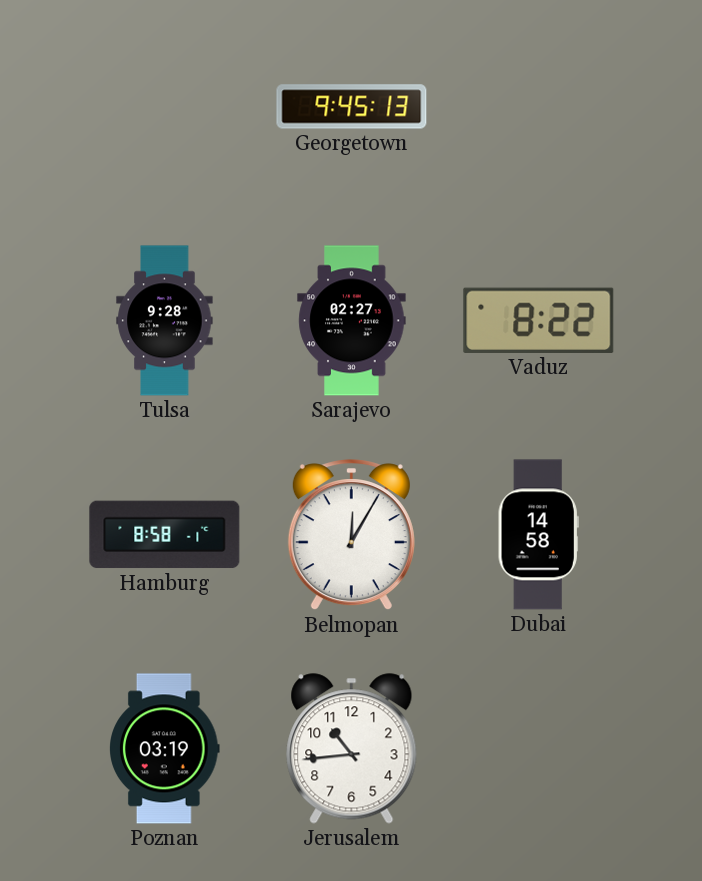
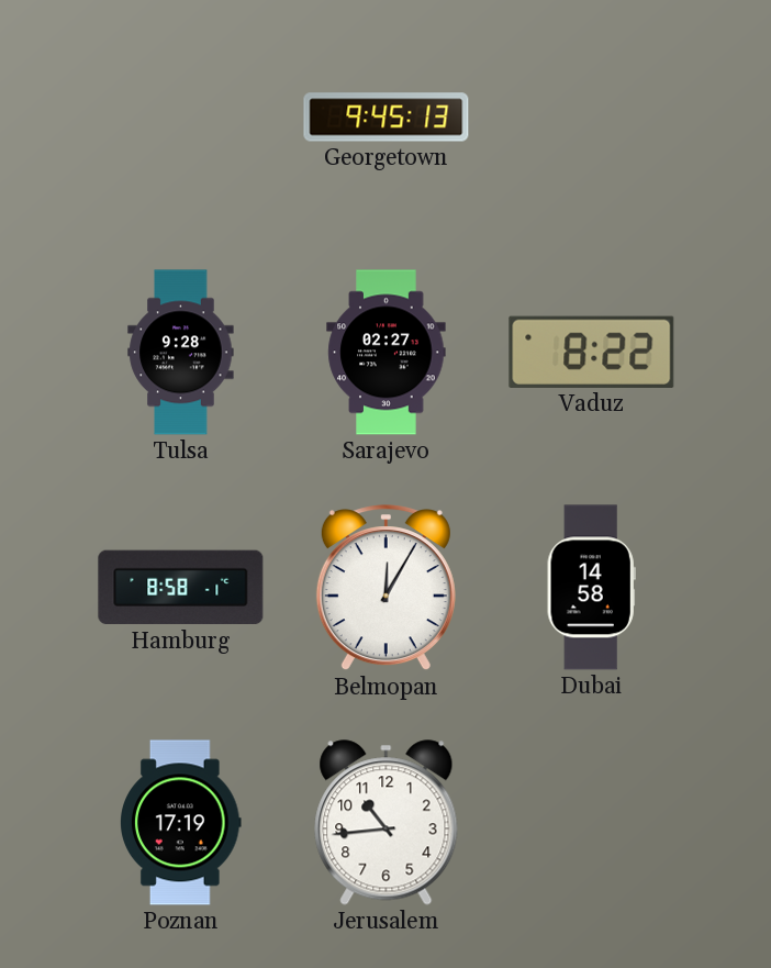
Poznan: 03:19 -> 17:19
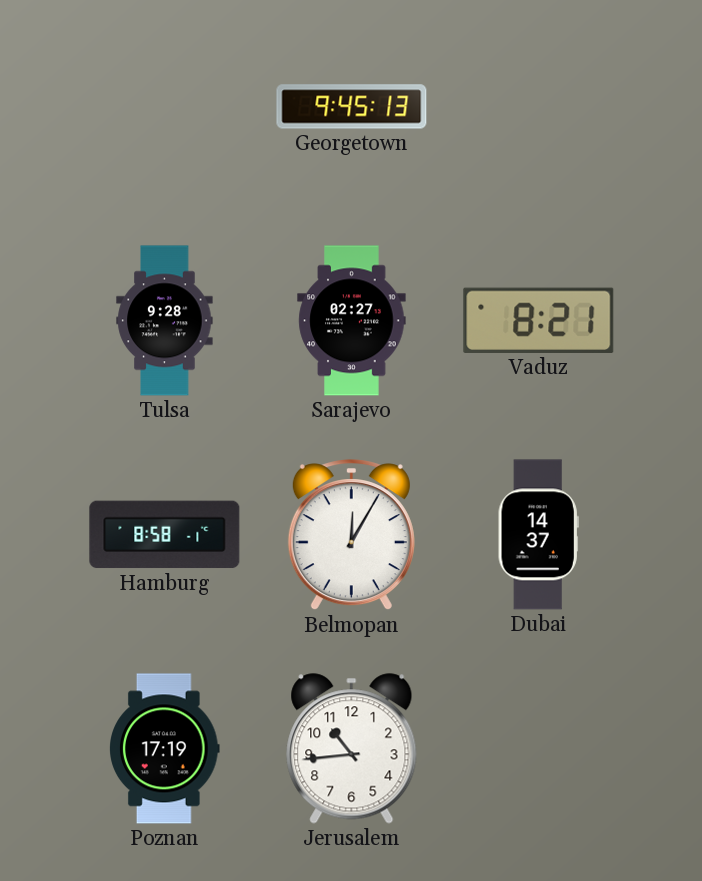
Vaduz: 8:22 -> 8:21
Dubai: 14:58 -> 14:37
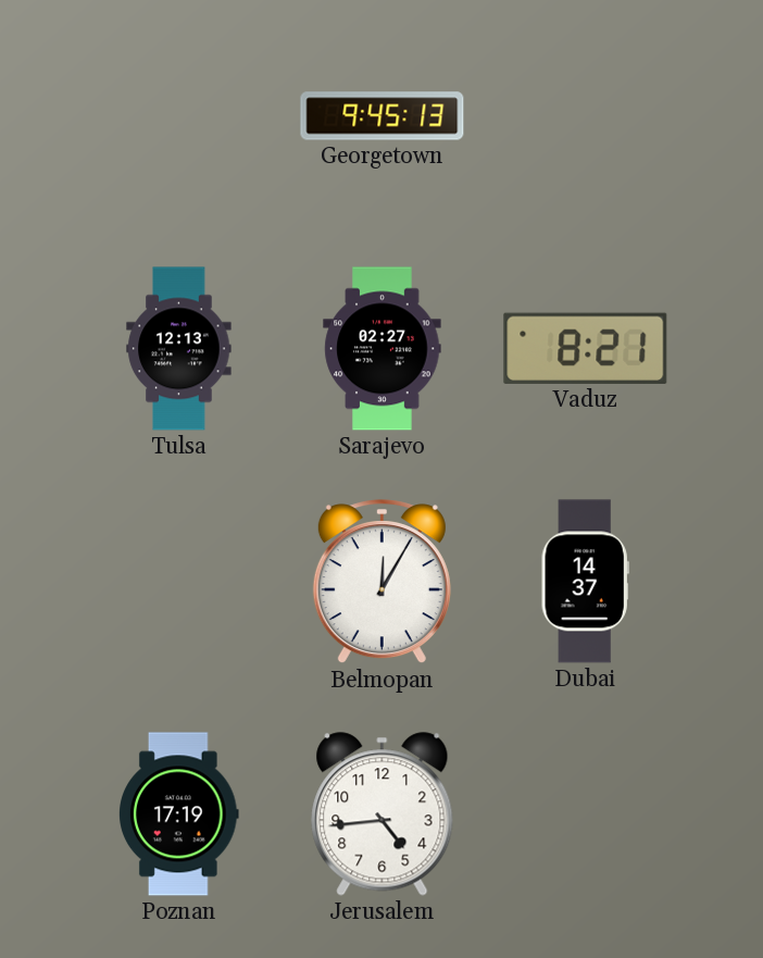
Tulsa: 9:28 -> 12:13
Hamburg: 8:58 -> none
Jerusalem: 10:44 -> 4:44
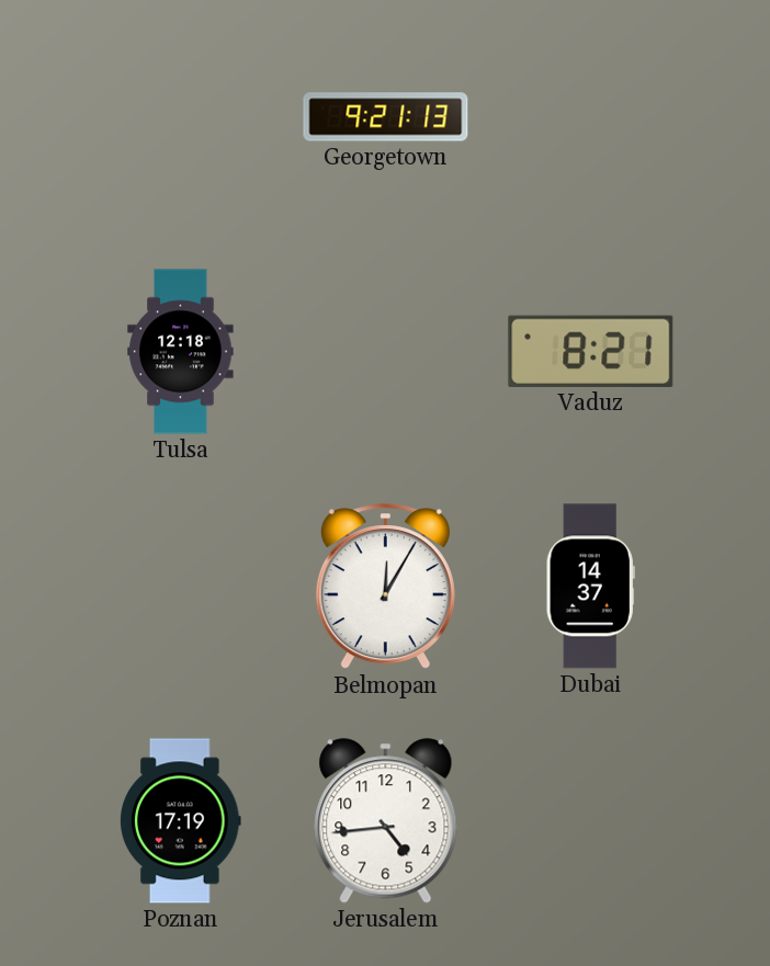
Georgetown: 9:45 -> 9:21
Tulsa: 12:13 -> 12:18
Sarajevo: 02:27 -> none
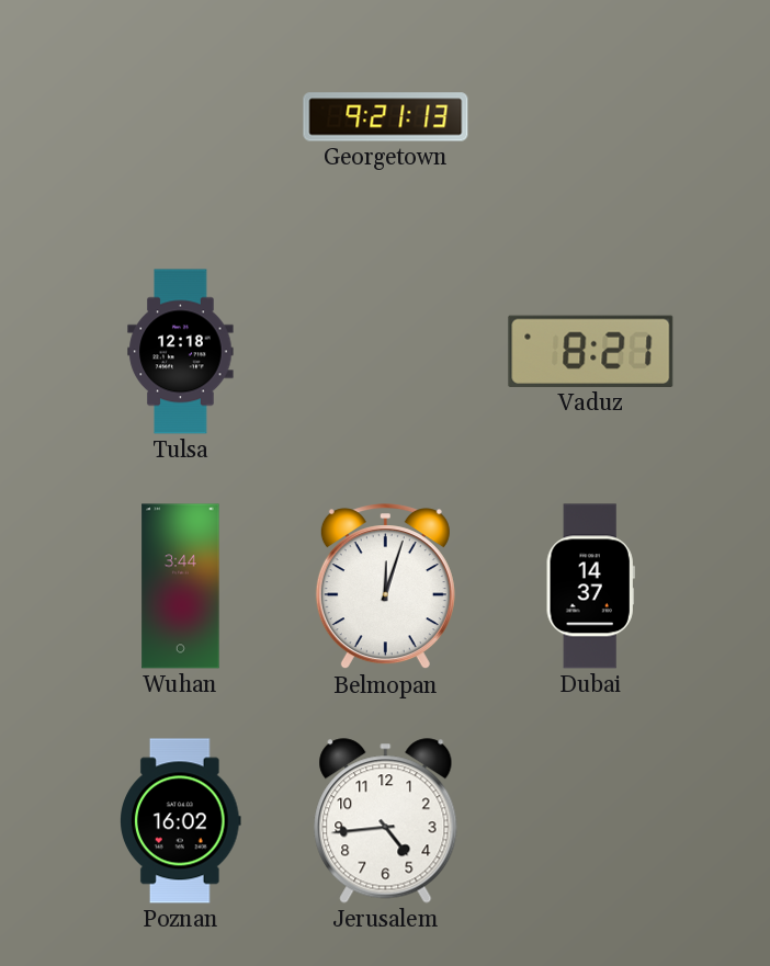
Wuhan: none -> 3:44
Belmopan: 12:05 -> 12:03
Poznan: 17:19 -> 16:02
